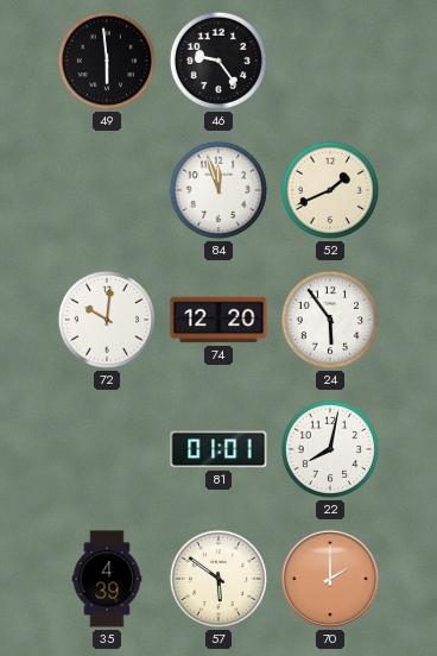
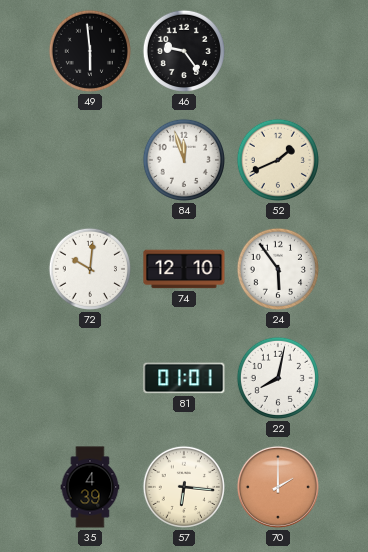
74: 12:20 -> 12:10
57: 5:51 -> 6:16
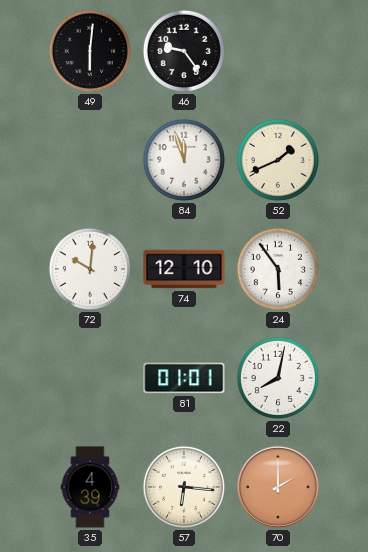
49: 5:59 -> 6:01
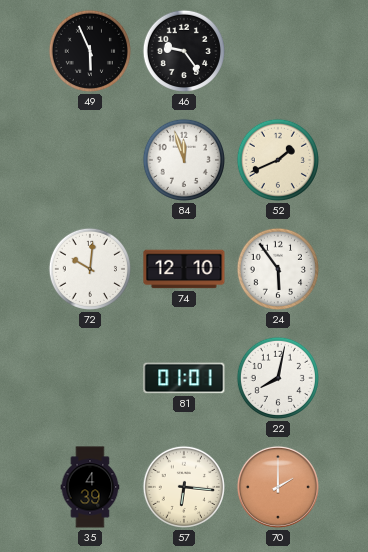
49: 6:01 -> 5:56
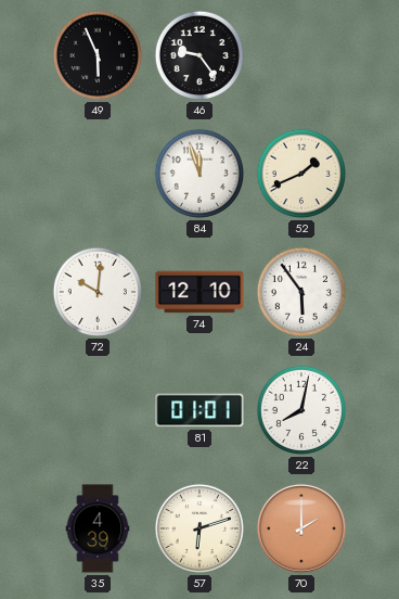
57: 6:16 -> 6:12
